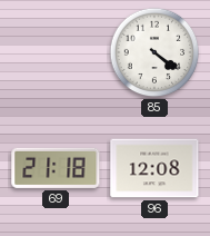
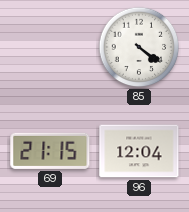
69: 21:18 -> 21:15
96: 12:08 -> 12:04
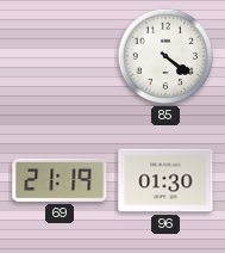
69: 21:15 -> 21:19
96: 12:04 -> 01:30
